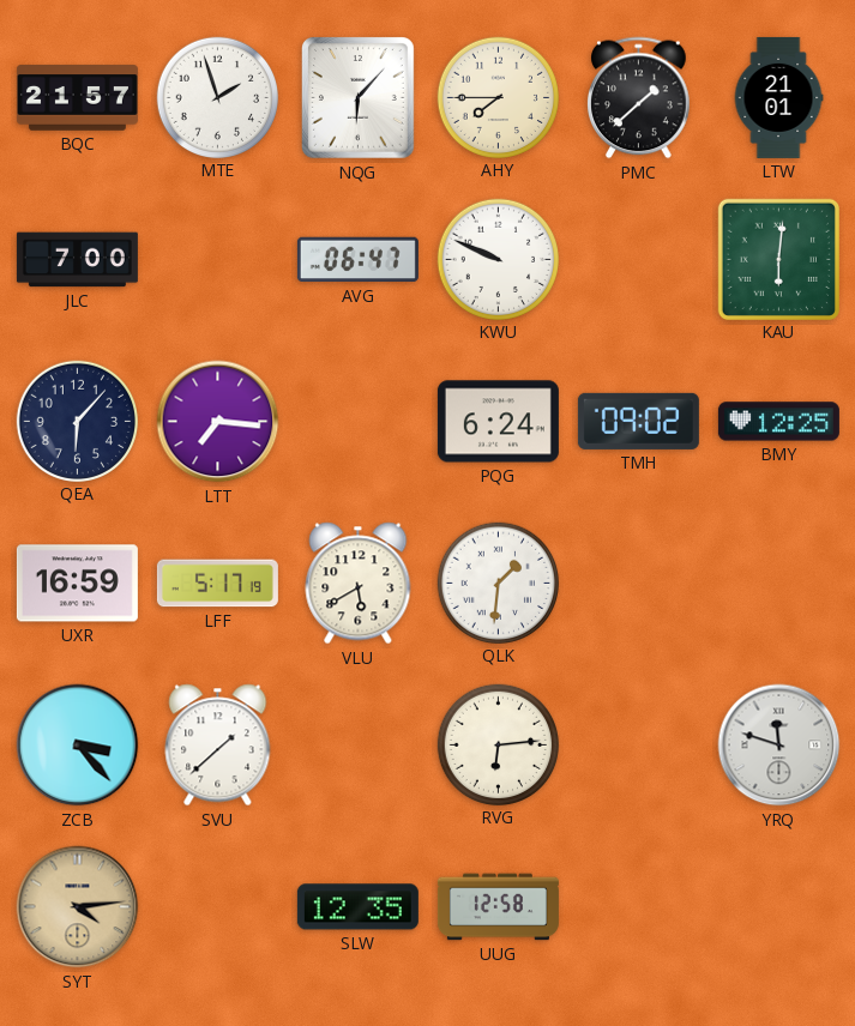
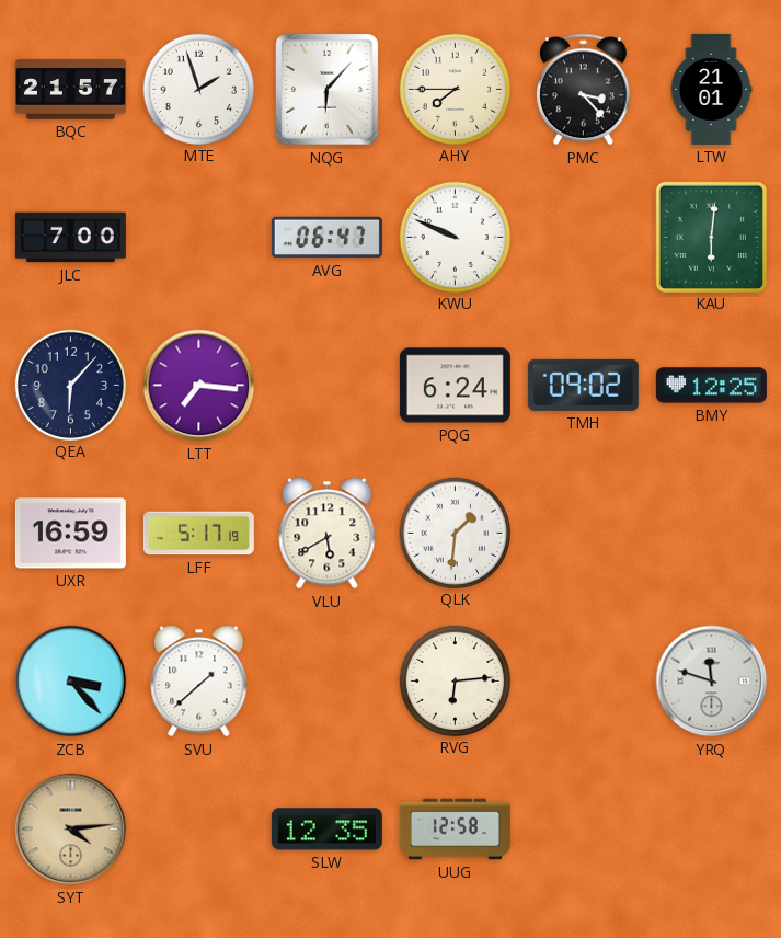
PMC: 1:38 -> 3:23
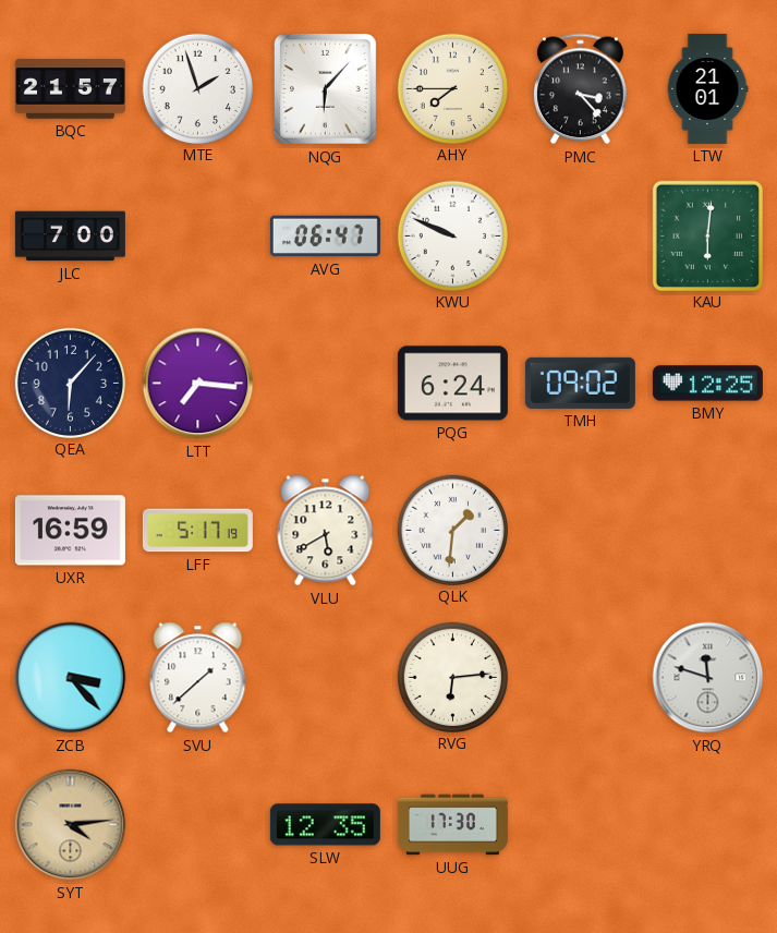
UUG: 12:58 -> 17:30
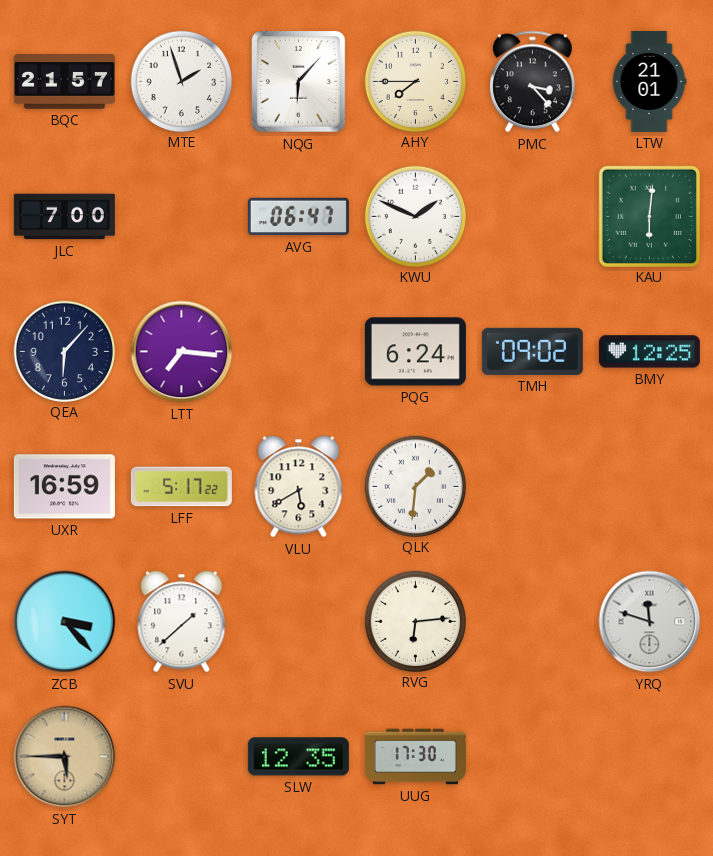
KWU: 9:49 -> 1:49
LFF: 5:17:19 -> 5:17:22
SYT: 4:14 -> 5:45
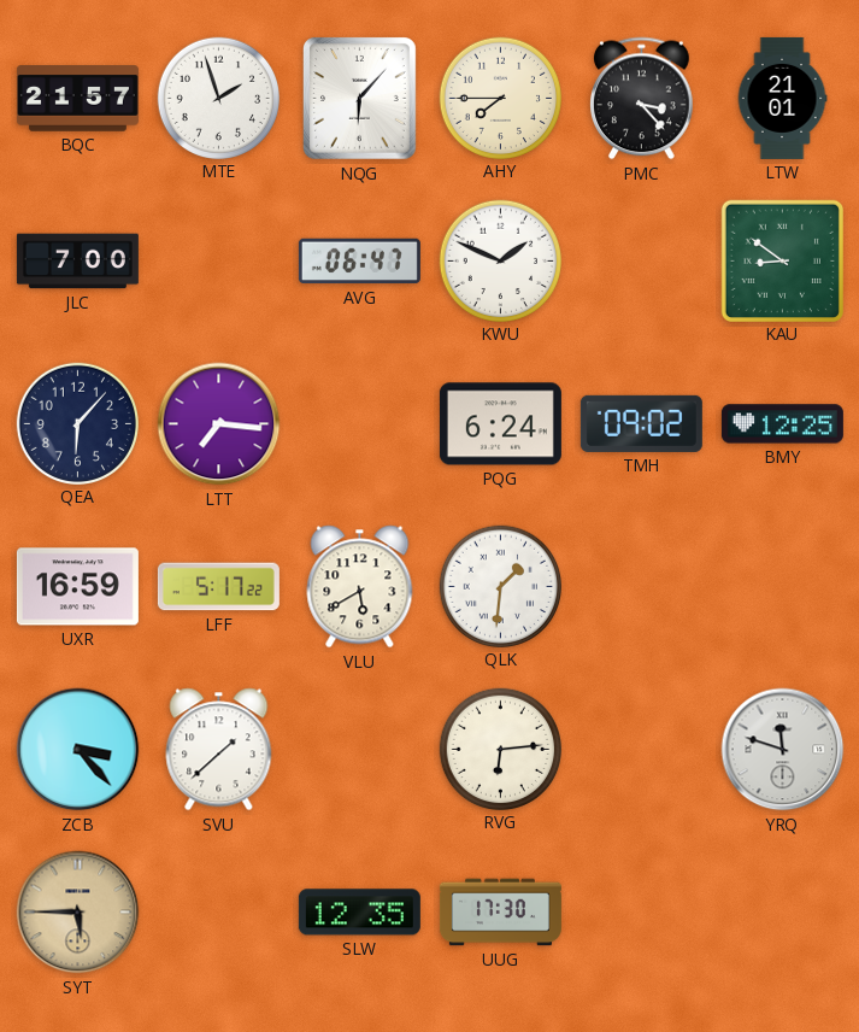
KAU: 6:01 -> 8:51
